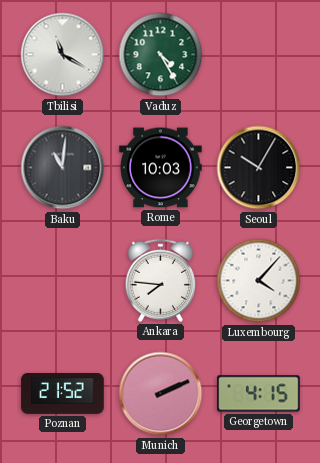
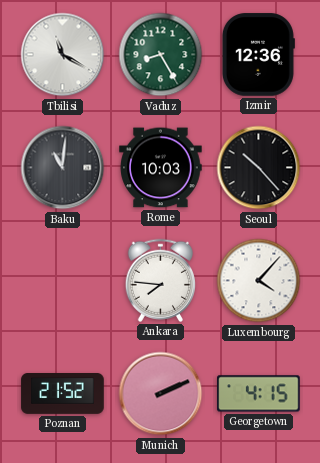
Vaduz: 4:25 -> 8:25
Izmir: none -> 12:36
Seoul: 10:05 -> 10:23
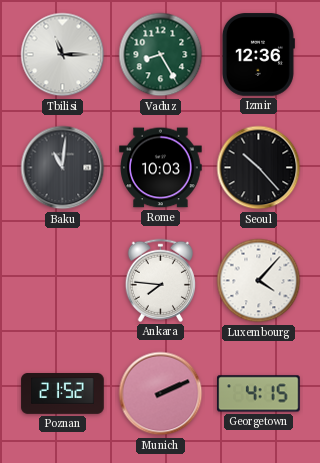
Tbilisi: 11:20 -> 11:15
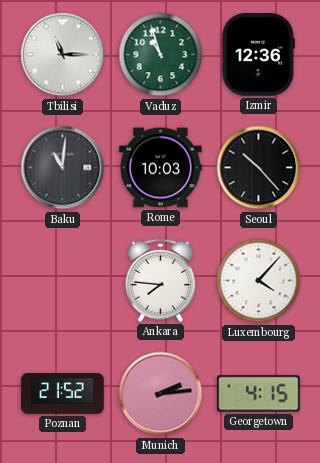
Vaduz: 8:25 -> 10:57
Munich: 2:11 -> 2:14
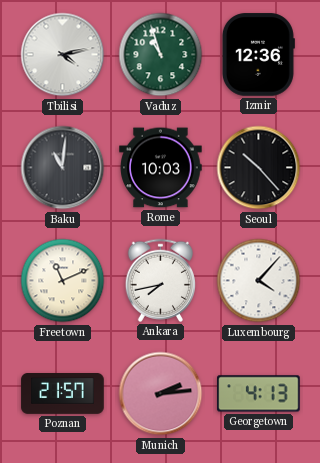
Tbilisi: 11:15 -> 4:13
Freetown: none -> 11:11
Ankara: 7:46 -> 7:43
Poznan: 21:52 -> 21:57
Georgetown: 4:15 -> 4:13
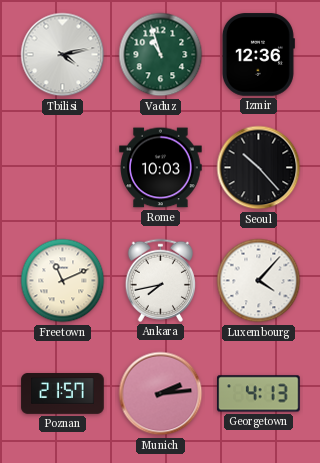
Baku: 11:01 -> none
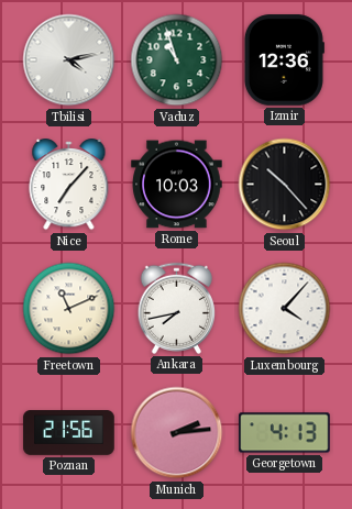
Nice: none -> 7:07
Poznan: 21:57 -> 21:56
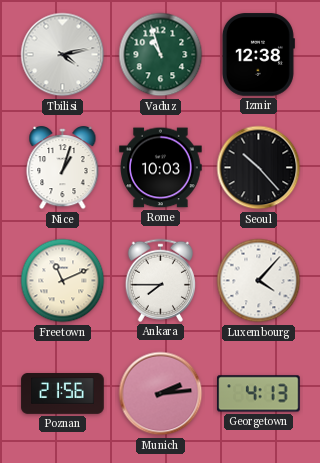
Izmir: 12:36 -> 12:38
Nice: 7:07 -> 1:03
Ankara: 7:43 -> 7:45
